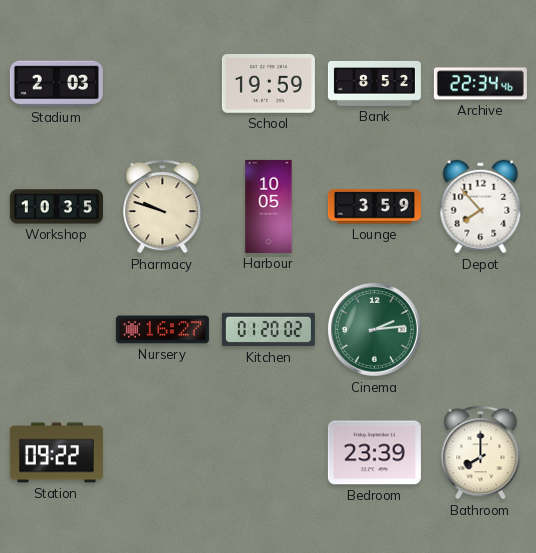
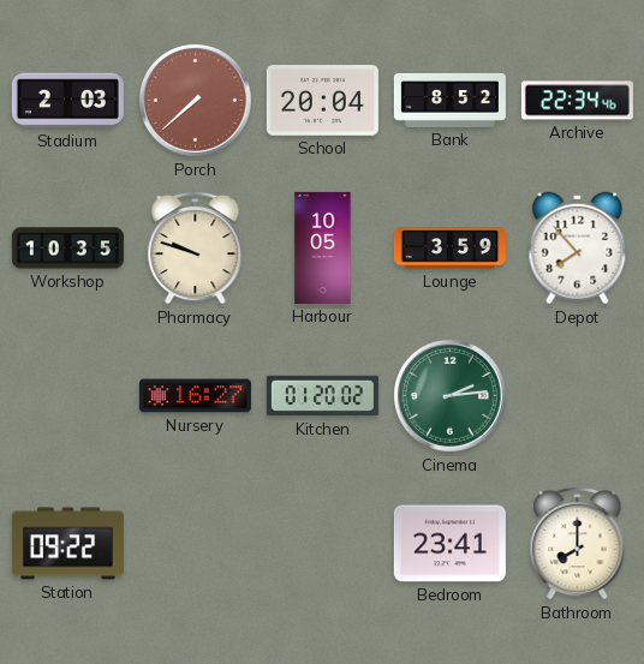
Porch: none -> 7:38
School: 19:59 -> 20:04
Bedroom: 23:39 -> 23:41
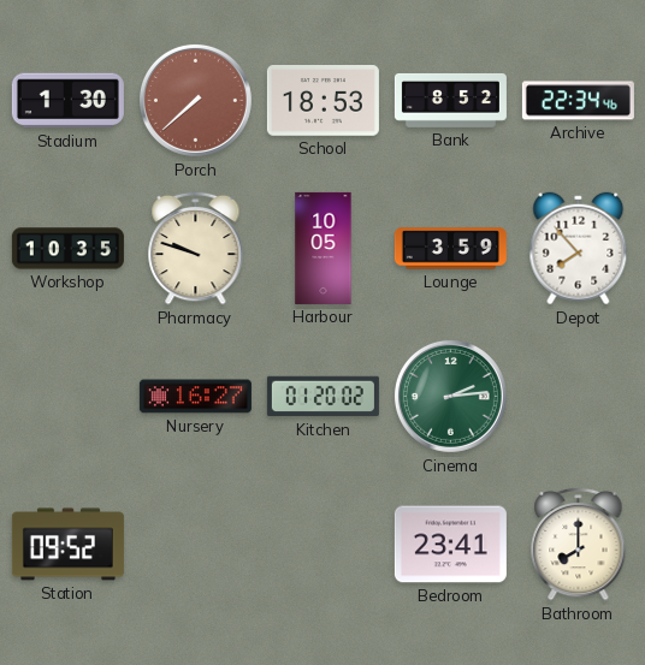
Stadium: 2:03 -> 1:30
School: 20:04 -> 18:53
Station: 09:22 -> 09:52
